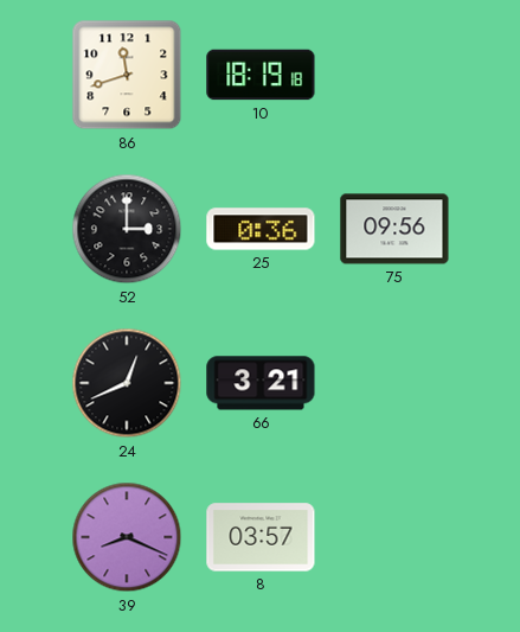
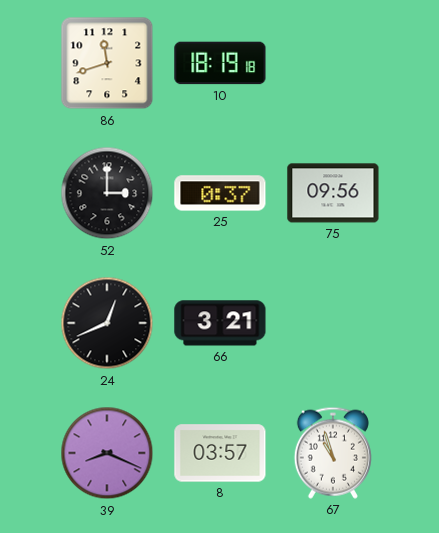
25: 0:36 -> 0:37
67: none -> 10:57
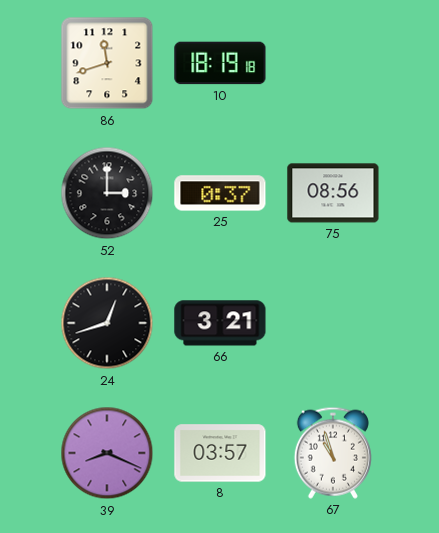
75: 09:56 -> 08:56
24: 12:41 -> 12:42
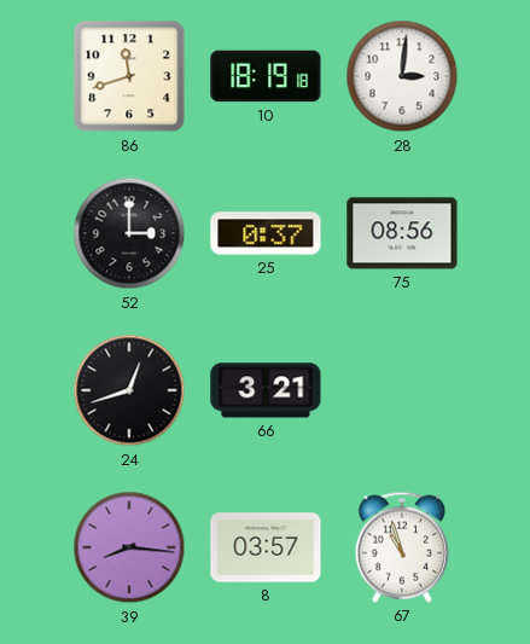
28: none -> 3:01
39: 8:19 -> 8:16
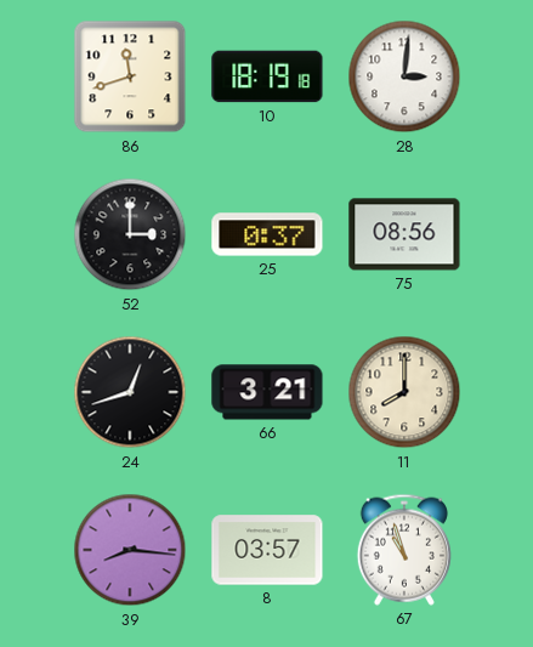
11: none -> 8:00
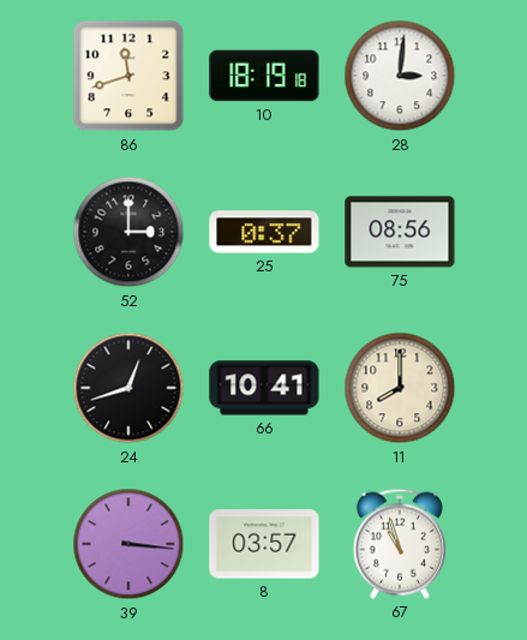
66: 3:21 -> 10:41
39: 8:16 -> 3:16
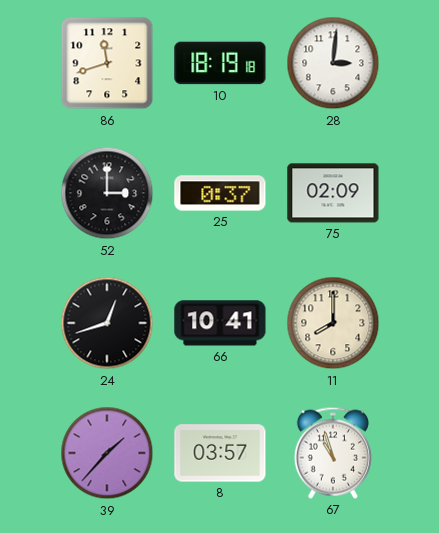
75: 08:56 -> 02:09
39: 3:16 -> 1:37
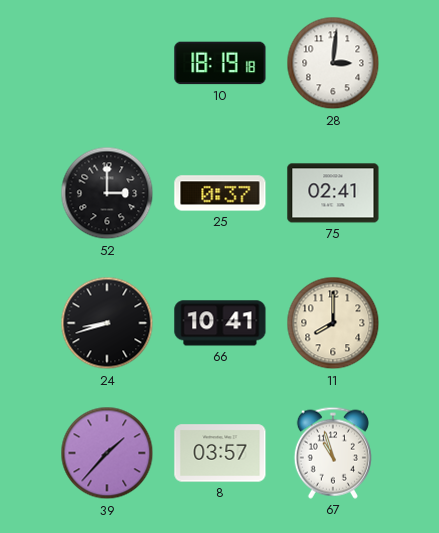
86: 11:42 -> none
75: 02:09 -> 02:41
24: 12:42 -> 8:42
